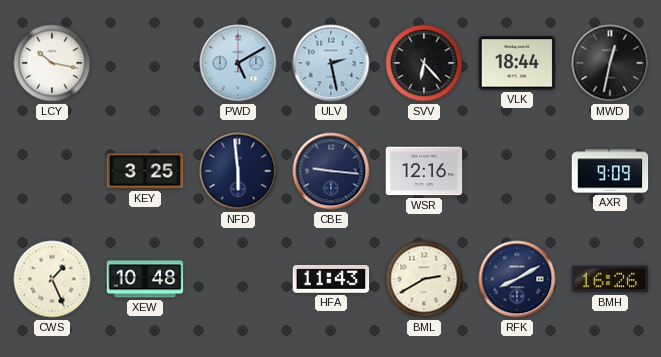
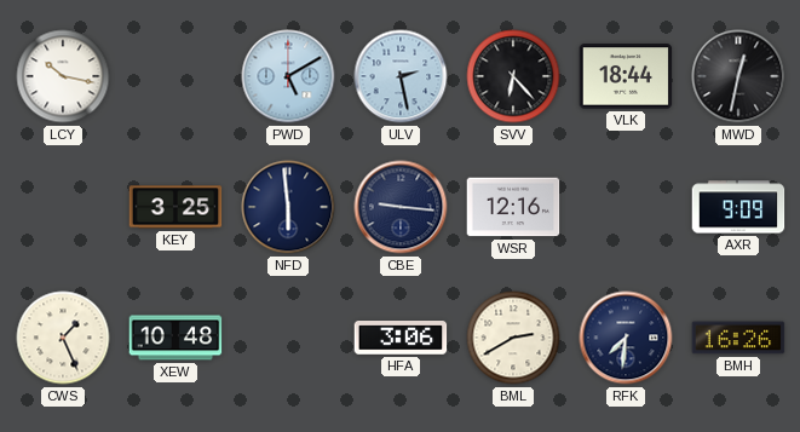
HFA: 11:43 -> 3:06
RFK: 8:10 -> 7:31
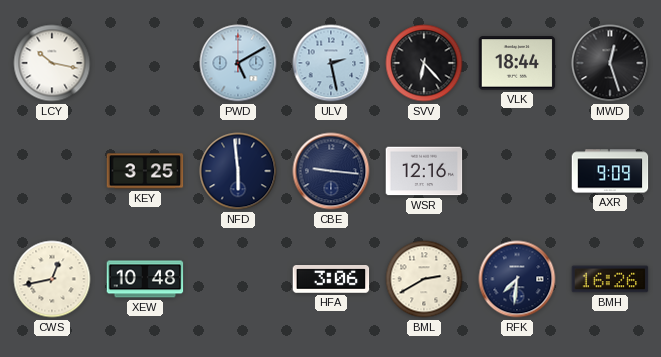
MWD: 12:32 -> 12:27
CWS: 1:26 -> 12:43
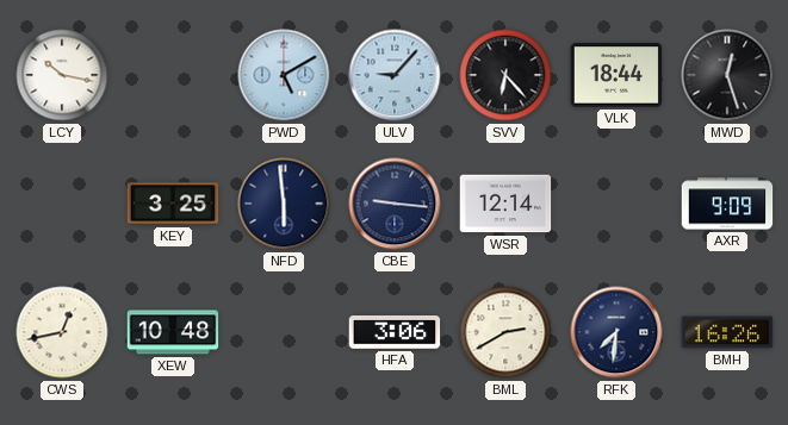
ULV: 2:28 -> 9:07
WSR: 12:16 -> 12:14
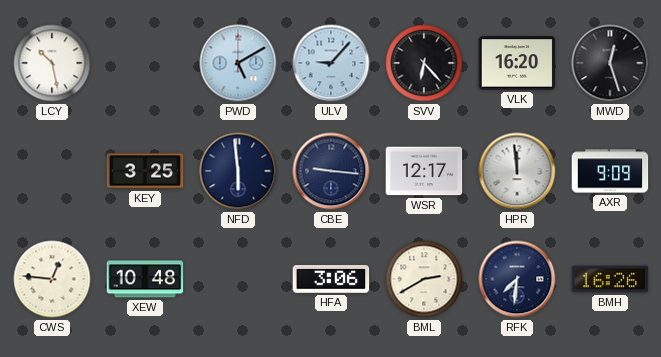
LCY: 10:17 -> 10:28
VLK: 18:44 -> 16:20
WSR: 12:14 -> 12:17
HPR: none -> 11:59
CWS: 12:43 -> 12:46
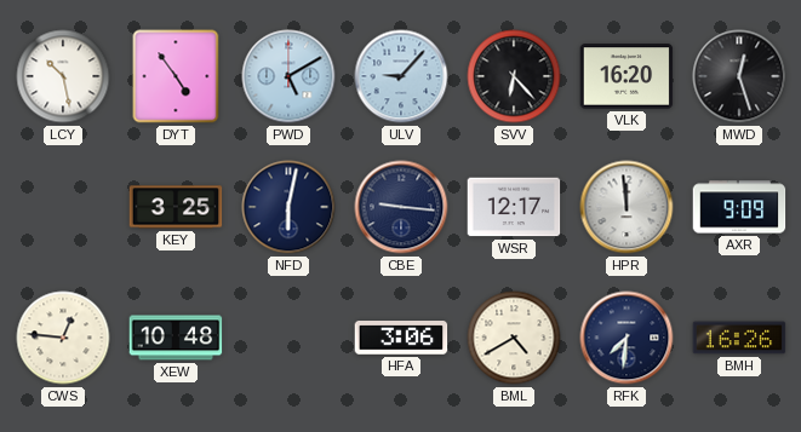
DYT: none -> 4:54
NFD: 5:59 -> 6:02
BML: 2:40 -> 4:40
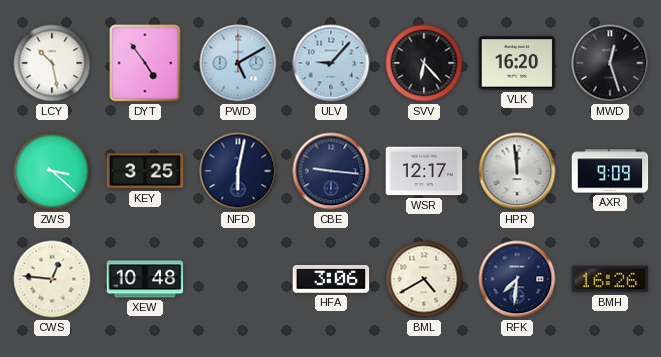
ZWS: none -> 3:22
